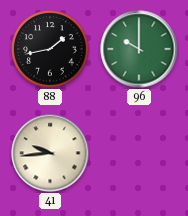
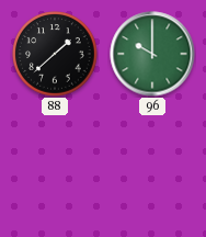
88: 1:43 -> 1:38
41: 9:44 -> none
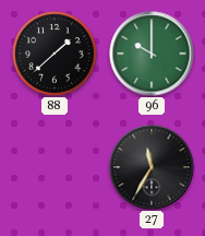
27: none -> 11:35
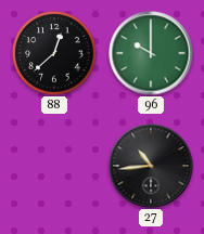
88: 1:38 -> 12:38
27: 11:35 -> 10:44
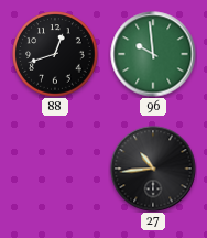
88: 12:38 -> 12:42
96: 10:00 -> 9:59
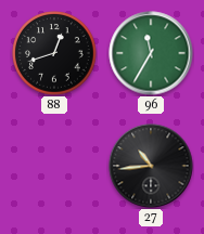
96: 9:59 -> 11:35
